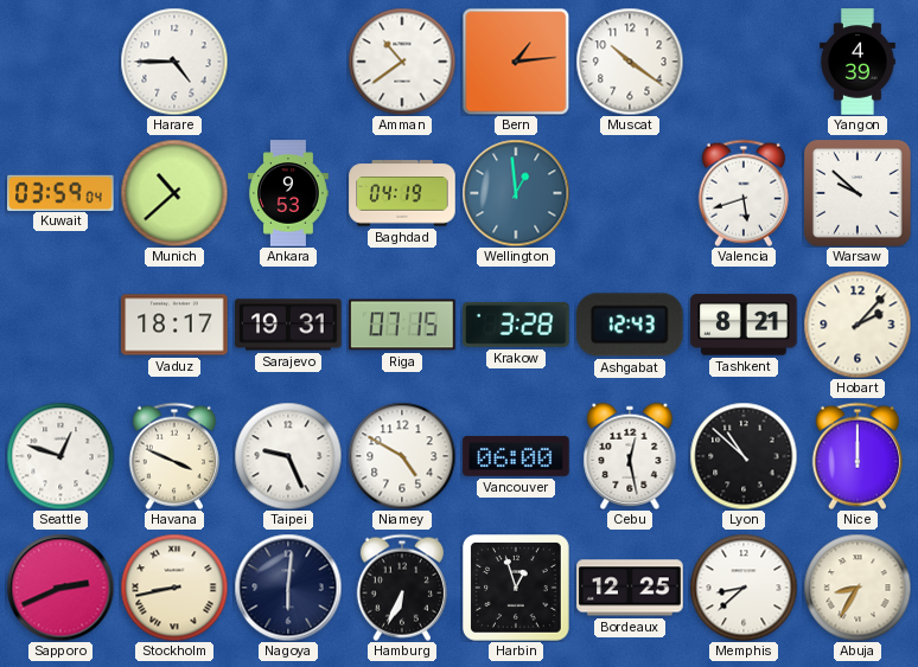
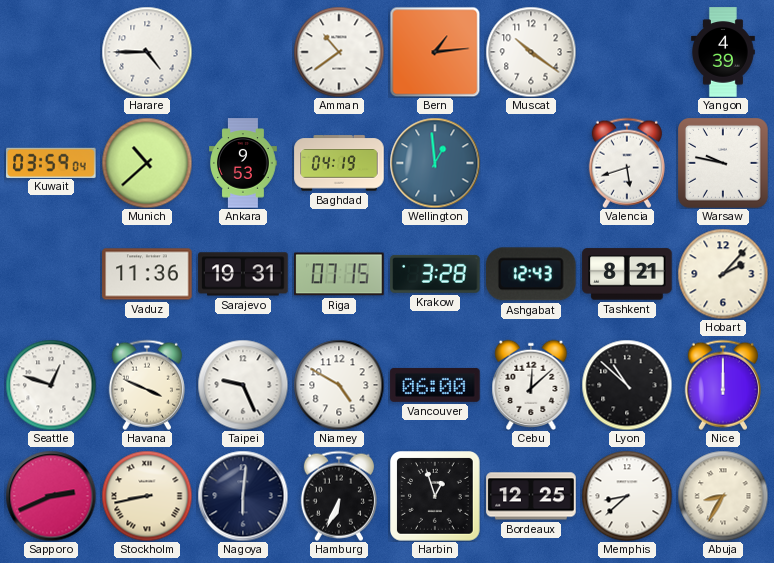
Warsaw: 9:52 -> 9:47
Vaduz: 18:17 -> 11:36
Cebu: 12:28 -> 12:08
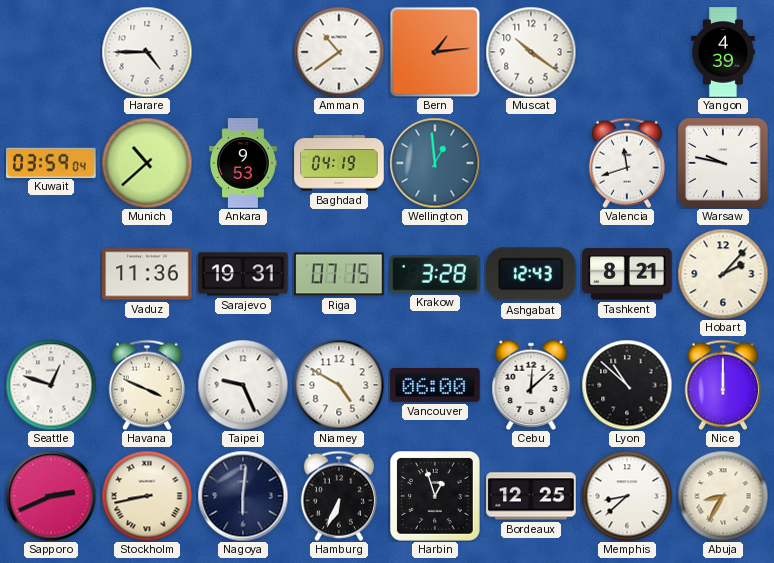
Valencia: 5:42 -> 11:42
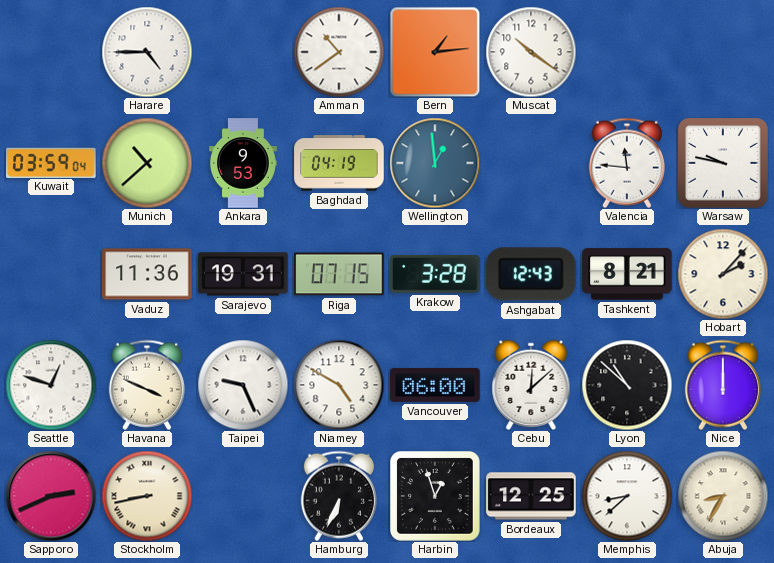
Yangon: 4:39 -> none
Valencia: 11:42 -> 11:46
Nagoya: 6:01 -> none
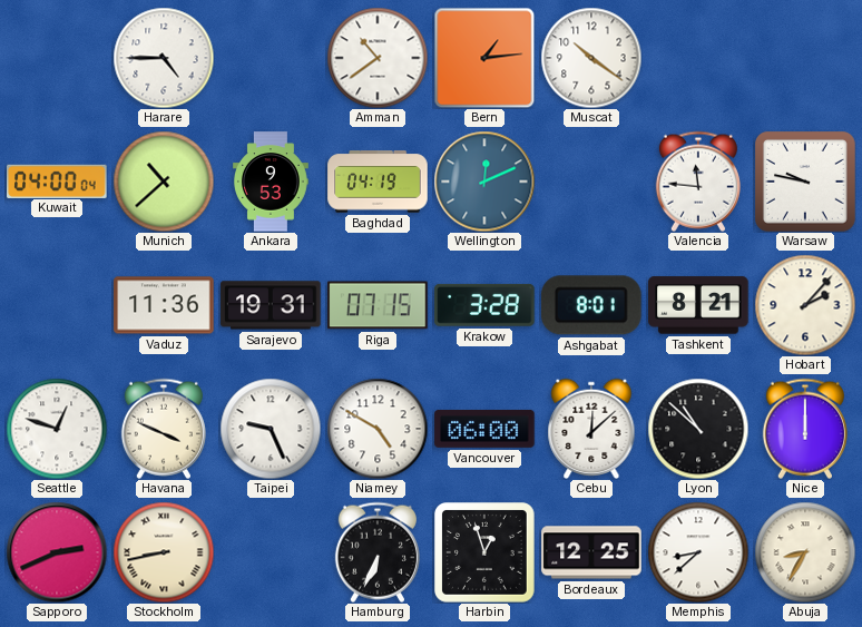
Kuwait: 03:59 -> 04:00
Wellington: 12:59 -> 12:11
Ashgabat: 12:43 -> 8:01
